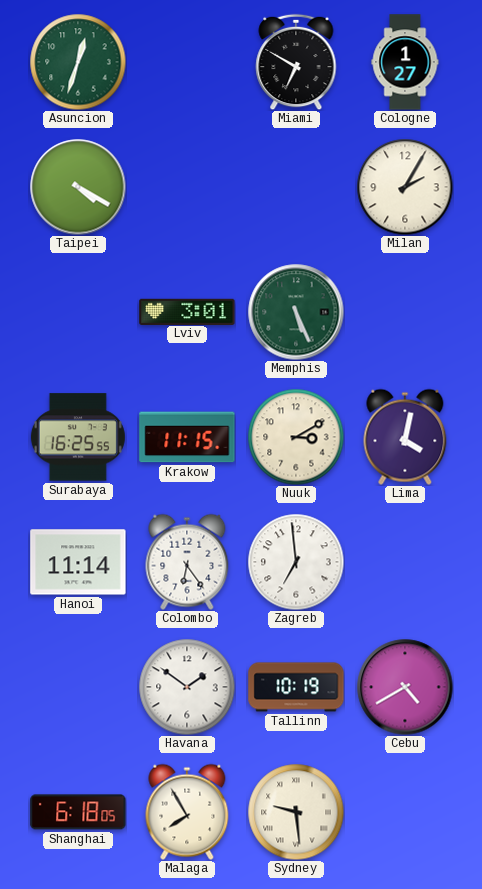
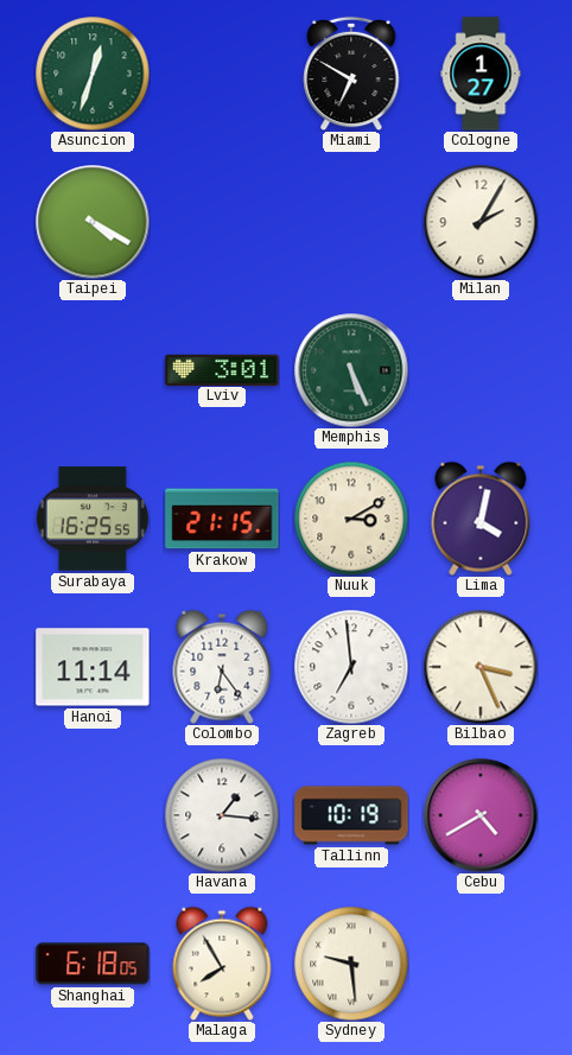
Krakow: 11:15 -> 21:15
Bilbao: none -> 3:26
Havana: 1:51 -> 1:16
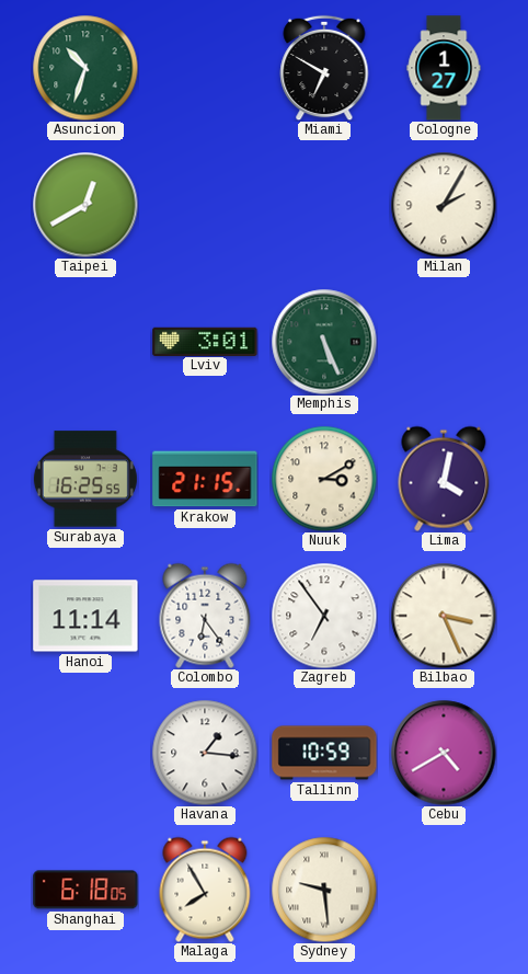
Asuncion: 12:33 -> 10:33
Taipei: 4:20 -> 12:40
Zagreb: 6:59 -> 6:54
Tallinn: 10:19 -> 10:59
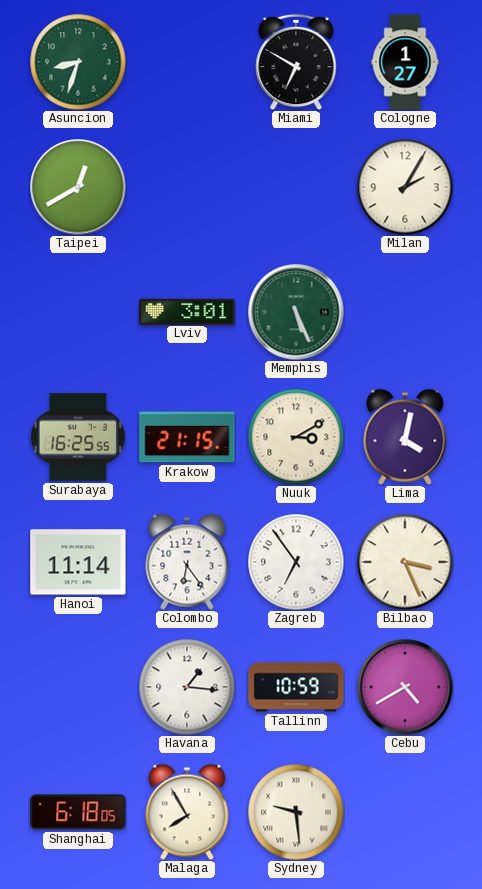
Asuncion: 10:33 -> 8:33
